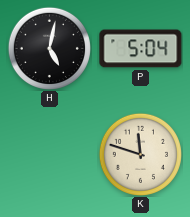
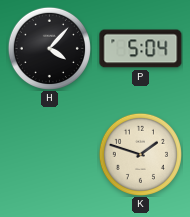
H: 5:02 -> 4:07
K: 11:48 -> 1:48
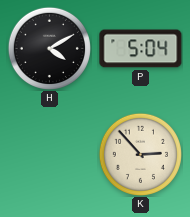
H: 4:07 -> 4:10
K: 1:48 -> 2:53
